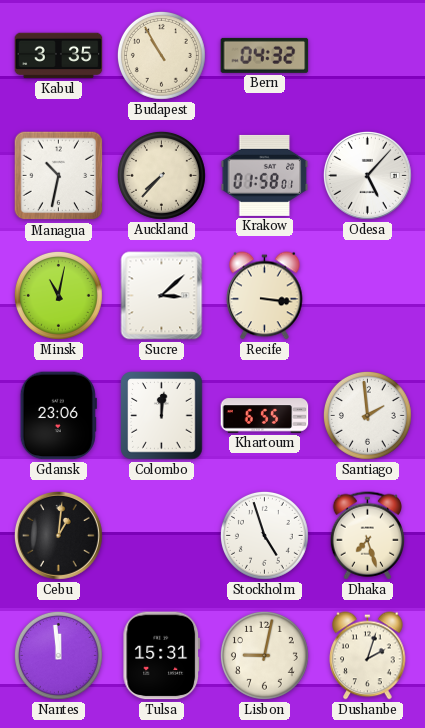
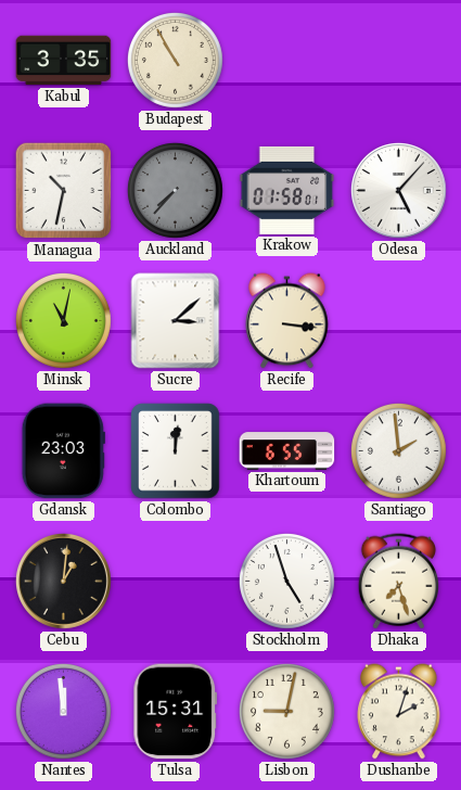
Bern: 04:32 -> none
Auckland dial: cream -> grey
Gdansk: 23:06 -> 23:03
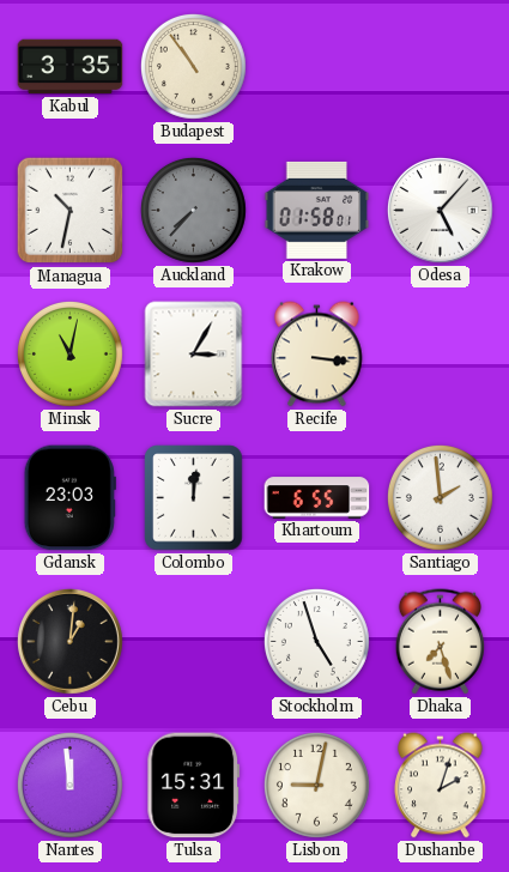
Budapest: 10:55 -> 10:54
Sucre: 3:08 -> 3:05
